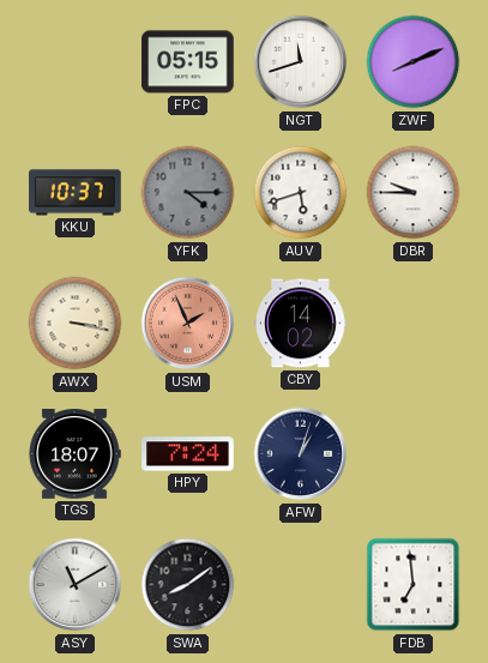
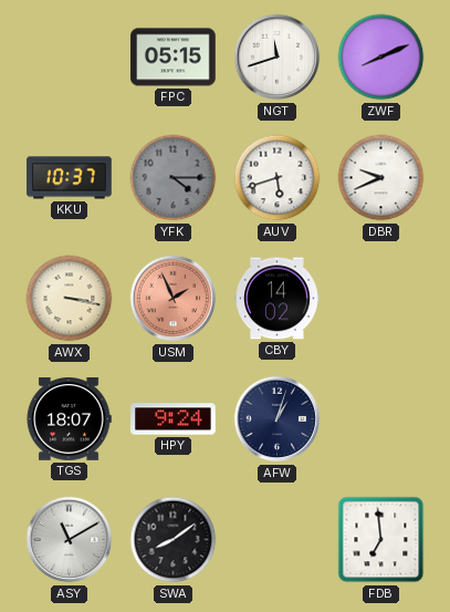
DBR: 9:45 -> 9:41
HPY: 7:24 -> 9:24
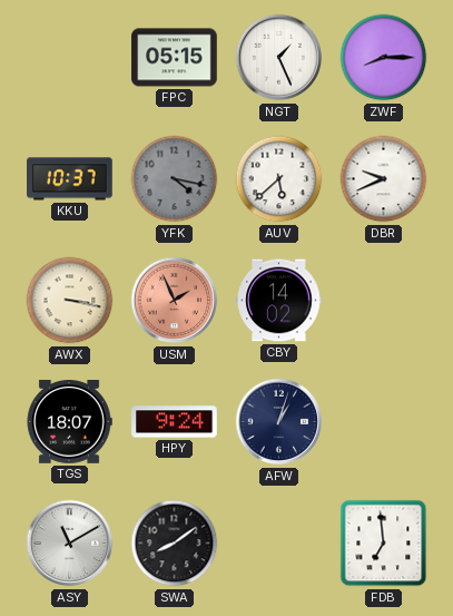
NGT: 11:42 -> 1:26
ZWF: 8:11 -> 8:15
YFK: 4:15 -> 4:17
AUV: 5:42 -> 5:38
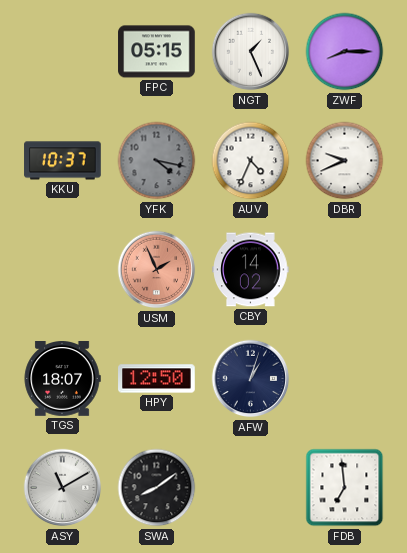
AUV: 5:38 -> 4:34
AWX: 3:17 -> none
HPY: 9:24 -> 12:50
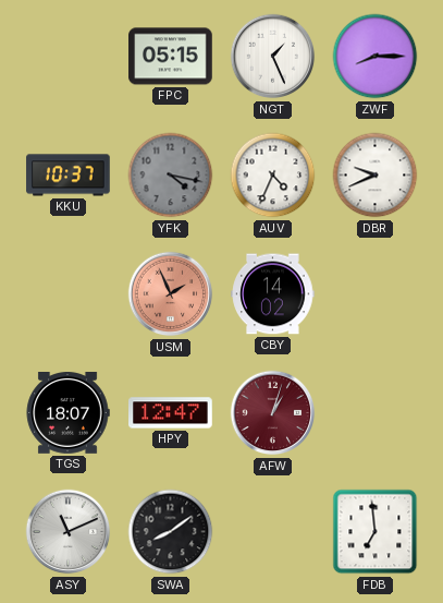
HPY: 12:50 -> 12:47
AFW dial: navy -> burgundy
ASY: 11:10 -> 11:11
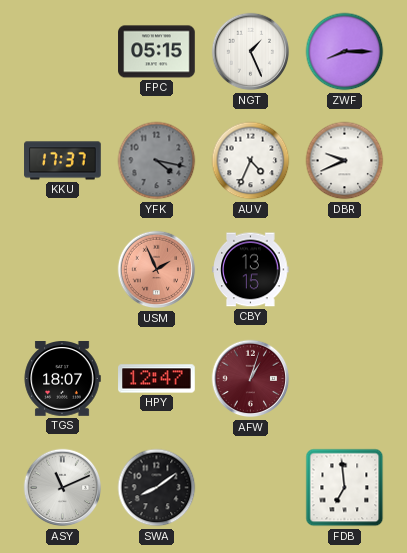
KKU: 10:37 -> 17:37
CBY: 14:02 -> 13:15
